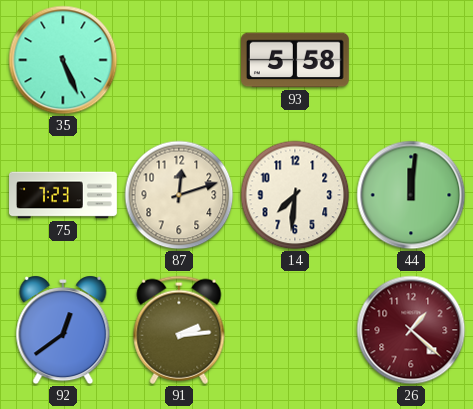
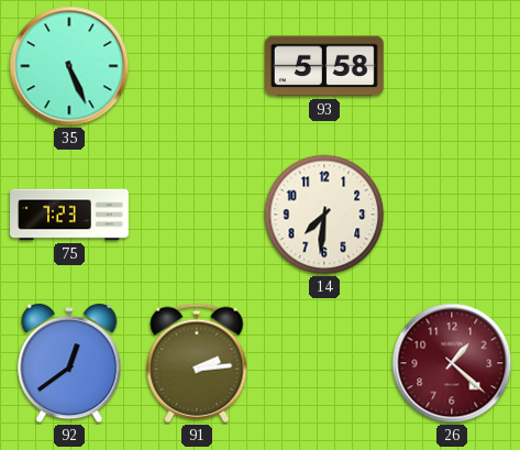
87: 12:12 -> none
44: 12:01 -> none
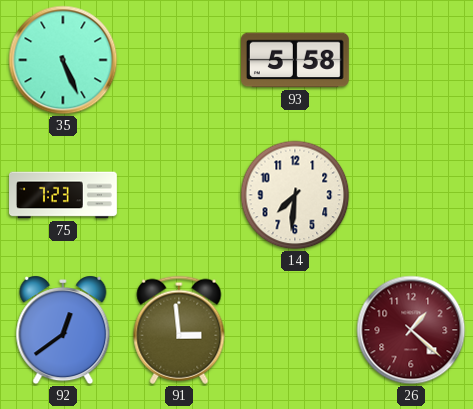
91: 2:14 -> 2:59
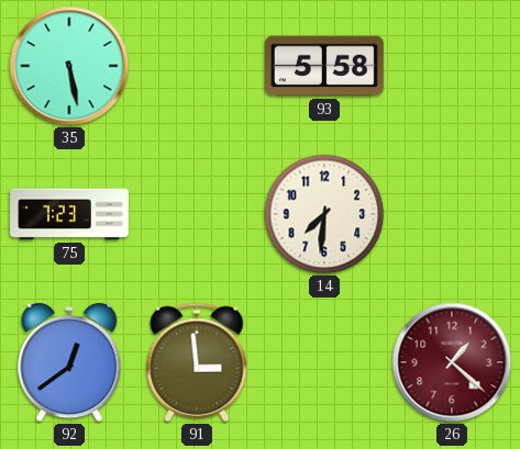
35: 5:26 -> 5:28
